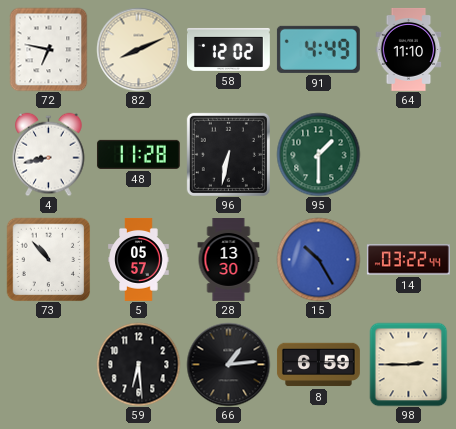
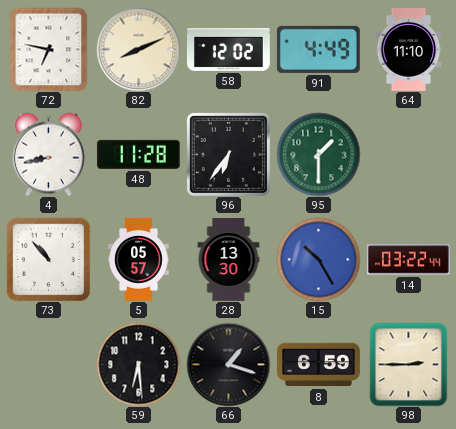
96: 6:32 -> 6:36
66: 1:14 -> 1:18
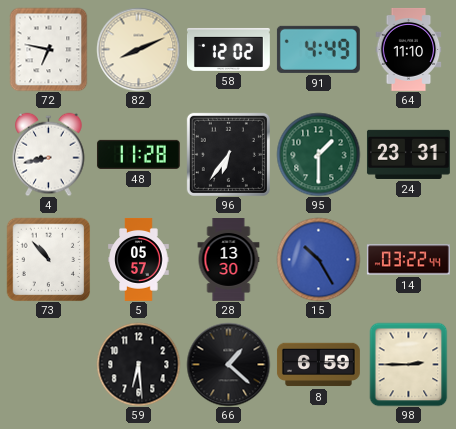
24: none -> 23:31
66: 1:18 -> 1:22
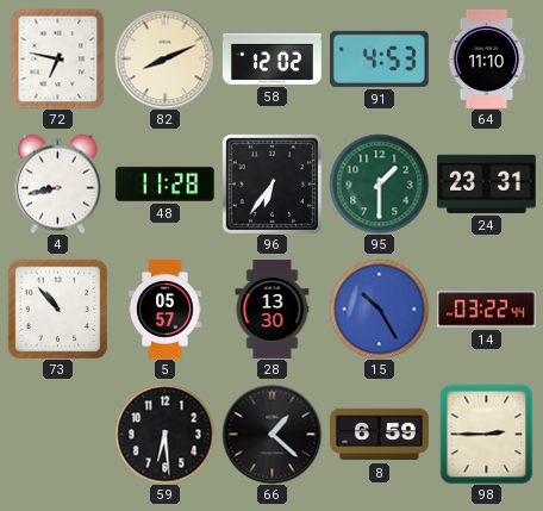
91: 4:49 -> 4:53
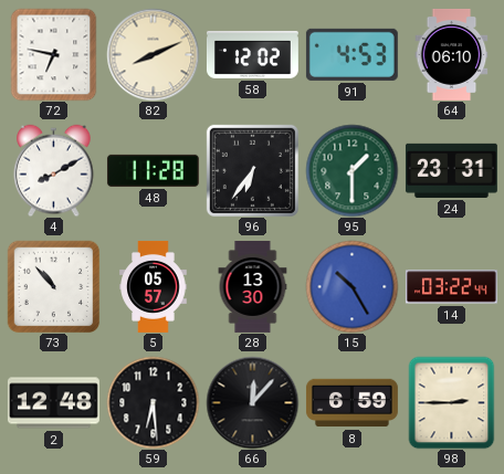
64: 11:10 -> 06:10
4: 8:43 -> 8:10
2: none -> 12:48
66: 1:22 -> 12:07
